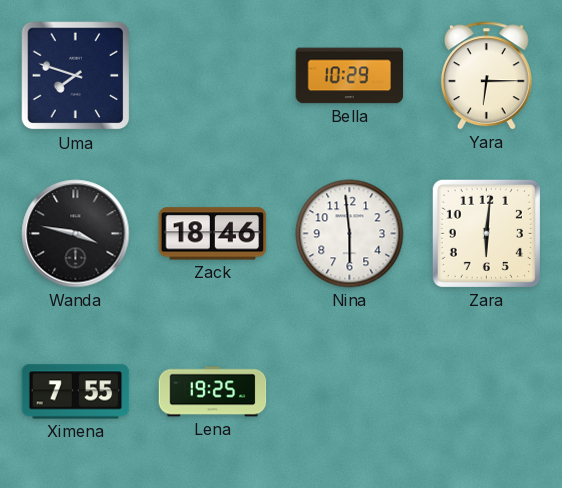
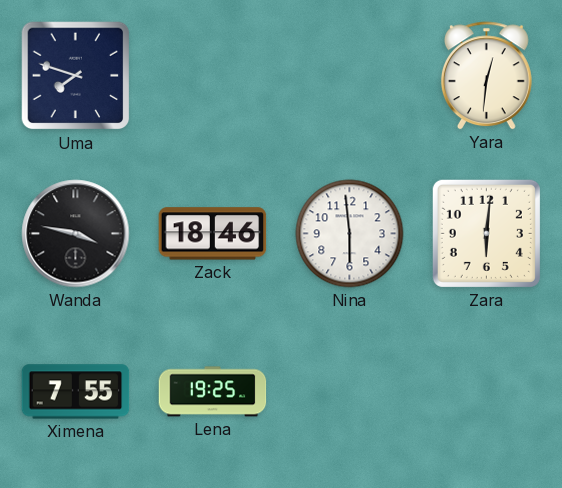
Bella: 10:29 -> none
Yara: 6:15 -> 12:31
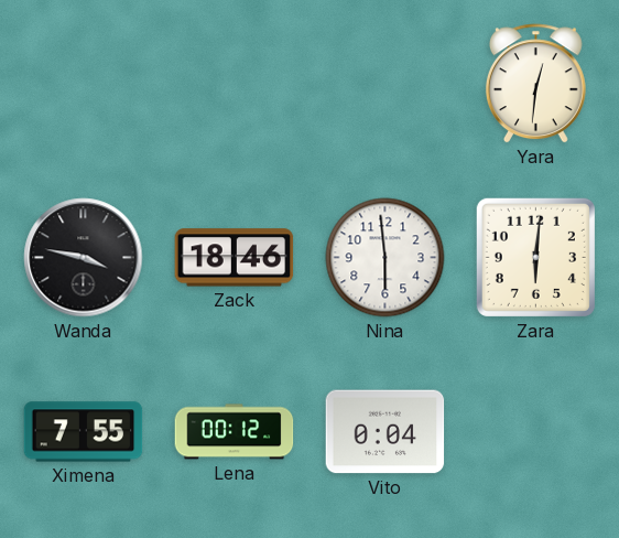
Uma: 7:48 -> none
Lena: 19:25 -> 00:12
Vito: none -> 0:04
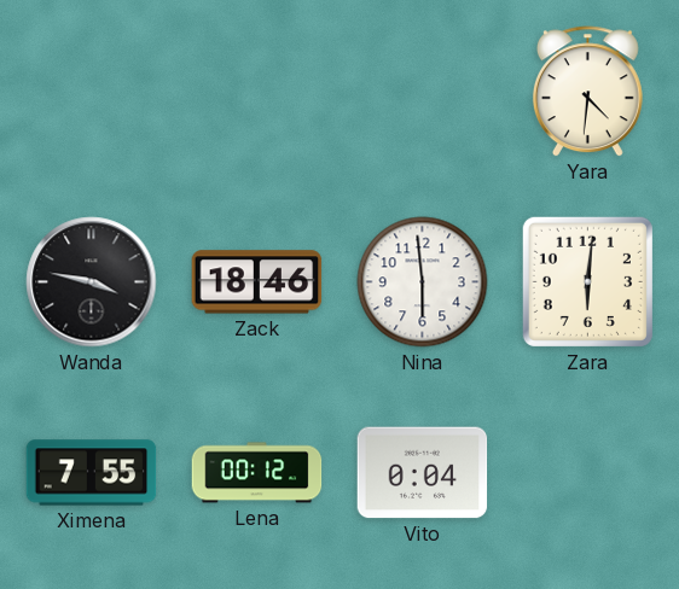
Yara: 12:31 -> 4:31
